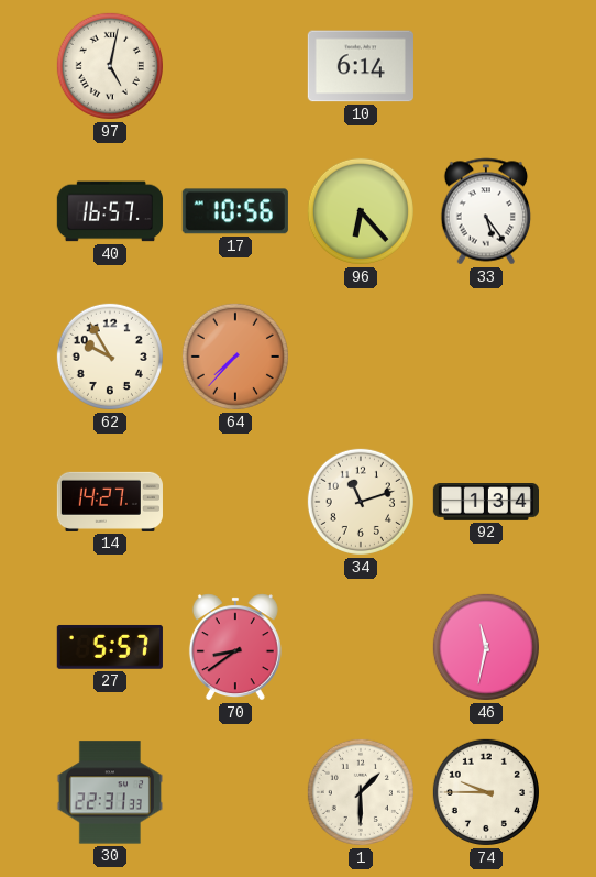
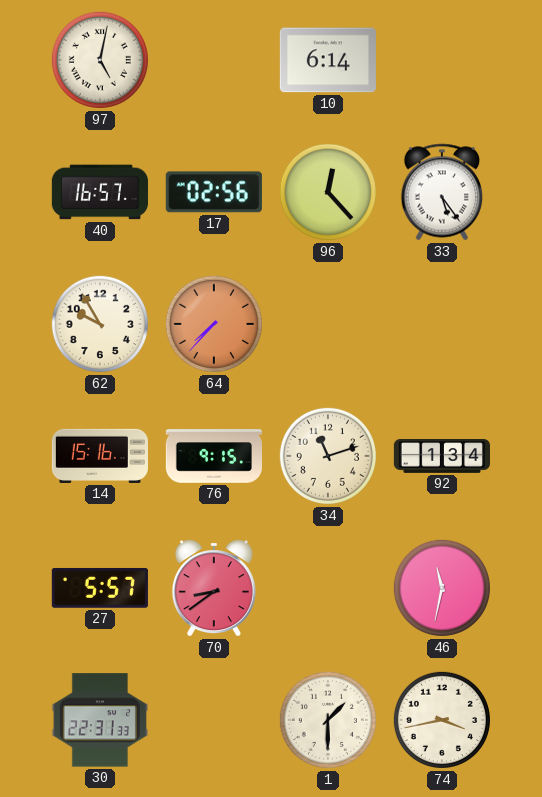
17: 10:56 -> 02:56
96: 6:23 -> 12:23
14: 14:27 -> 15:16
76: none -> 9:15
74: 9:45 -> 3:43
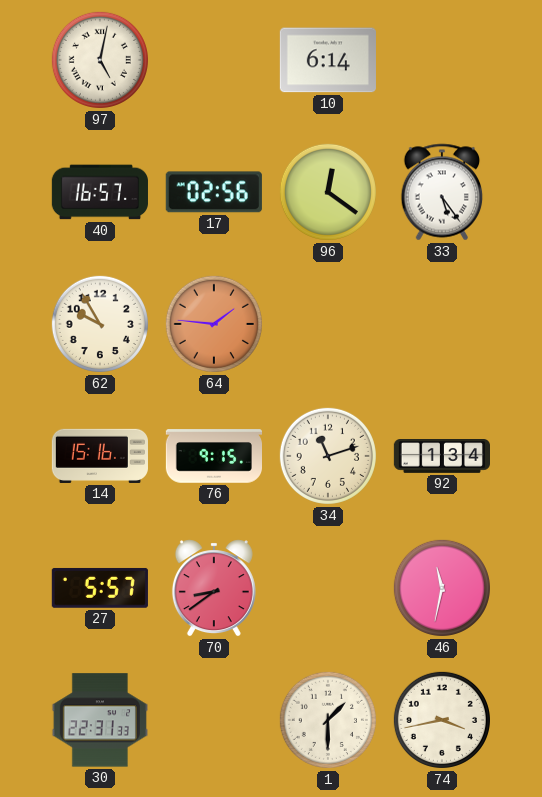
96: 12:23 -> 12:21
64: 7:37 -> 1:46
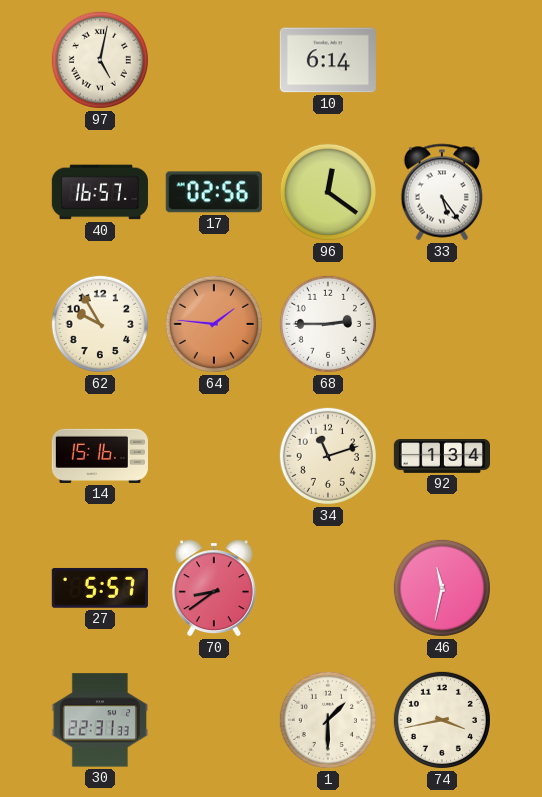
68: none -> 2:45
76: 9:15 -> none
